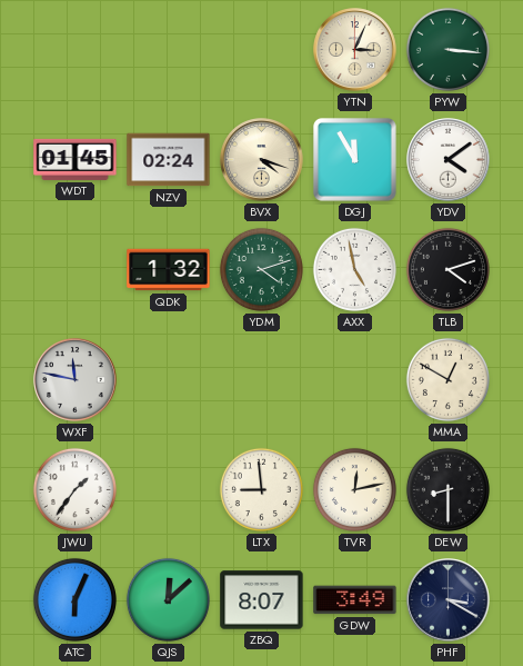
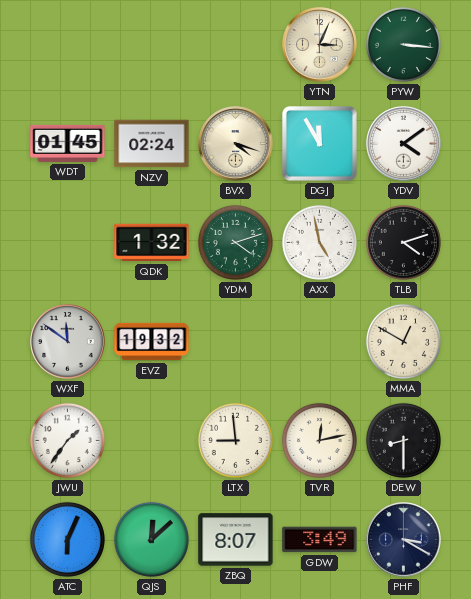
WXF: 11:47 -> 11:51
EVZ: none -> 19:32
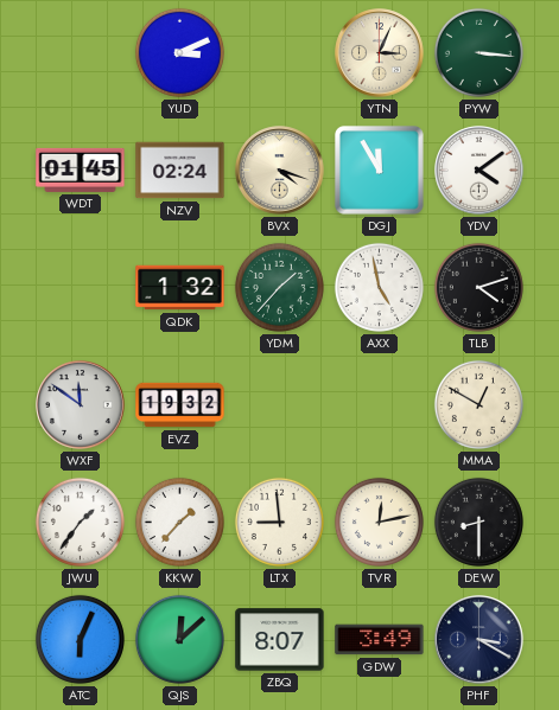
YUD: none -> 3:11
YDM: 4:12 -> 1:37
KKW: none -> 1:37
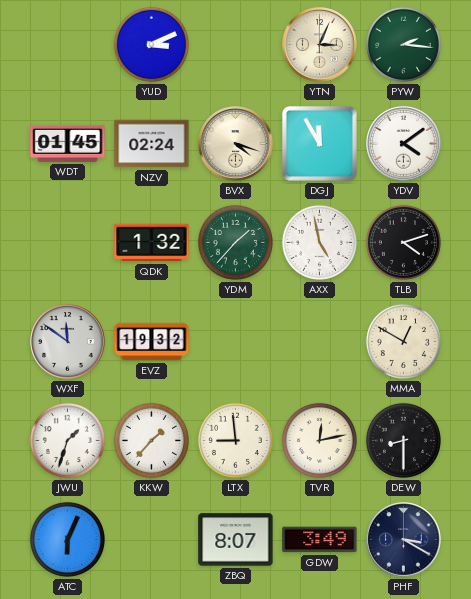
PYW: 3:16 -> 2:16
JWU: 1:36 -> 1:33
QJS: 12:08 -> none
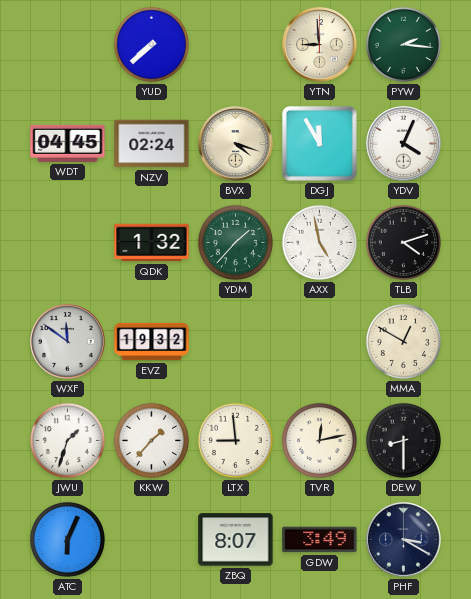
YUD: 3:11 -> 7:38
YTN: 3:04 -> 8:59
WDT: 01:45 -> 04:45
YDV: 4:09 -> 4:04
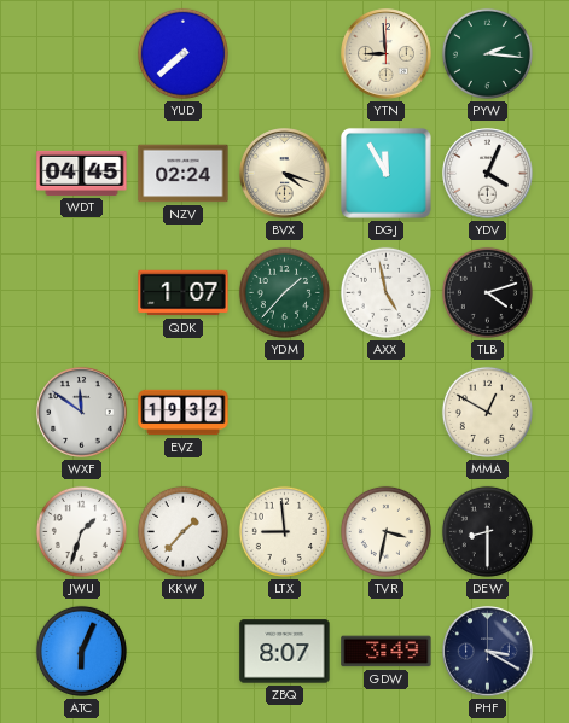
QDK: 1:32 -> 1:07
TVR: 12:13 -> 3:32
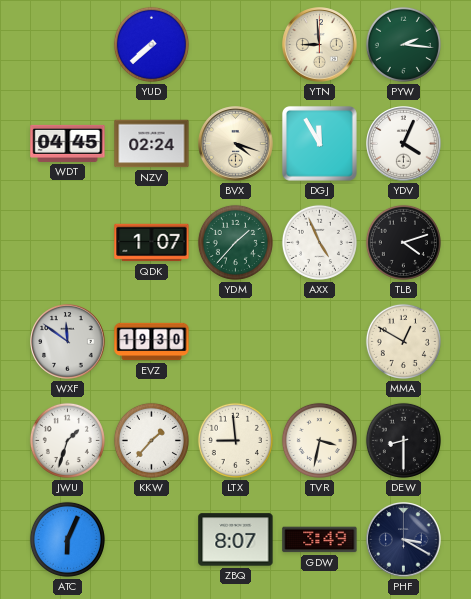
AXX: 4:58 -> 4:56
EVZ: 19:32 -> 19:30
